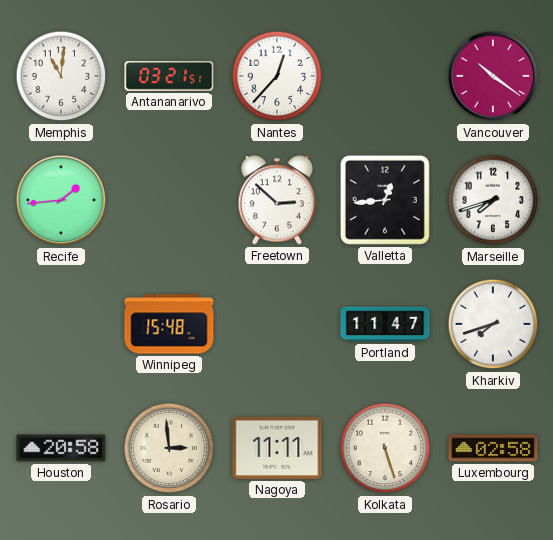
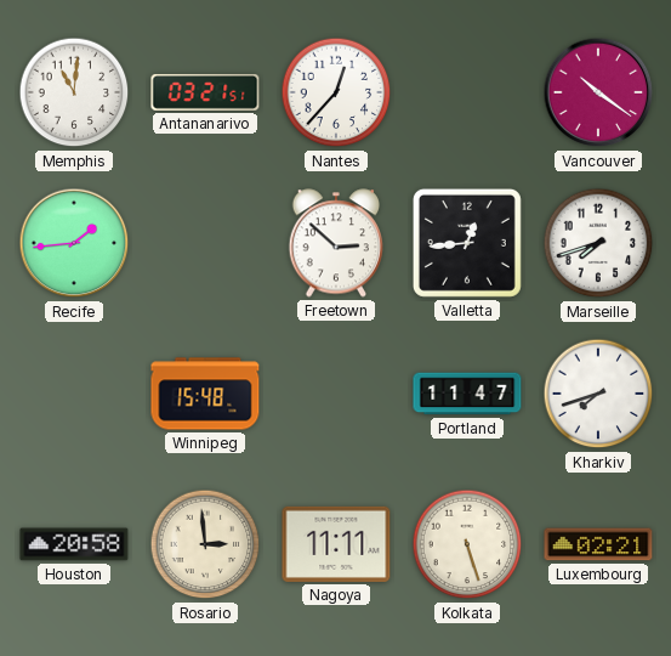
Luxembourg: 02:58 -> 02:21
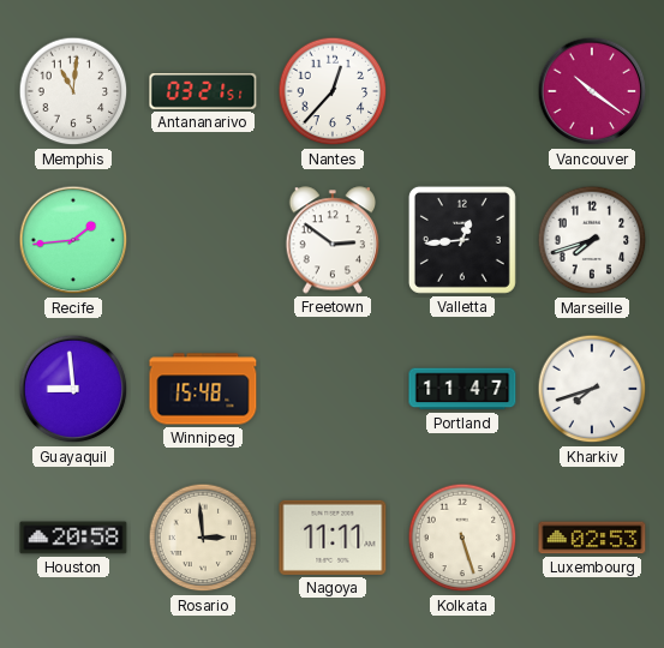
Freetown: 2:52 -> 2:51
Guayaquil: none -> 8:59
Luxembourg: 02:21 -> 02:53
